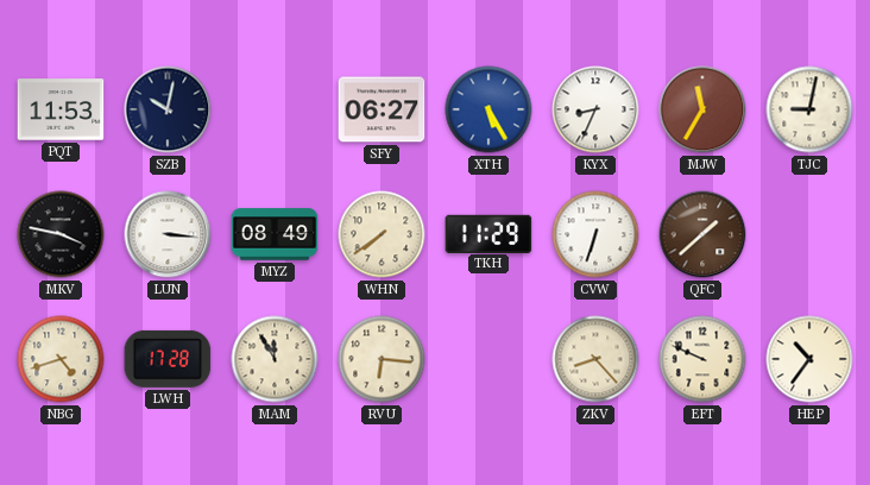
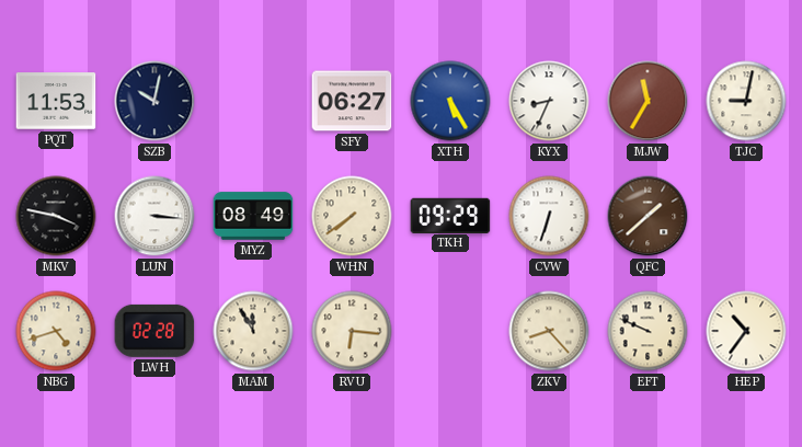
TKH: 11:29 -> 09:29
LWH: 17:28 -> 02:28
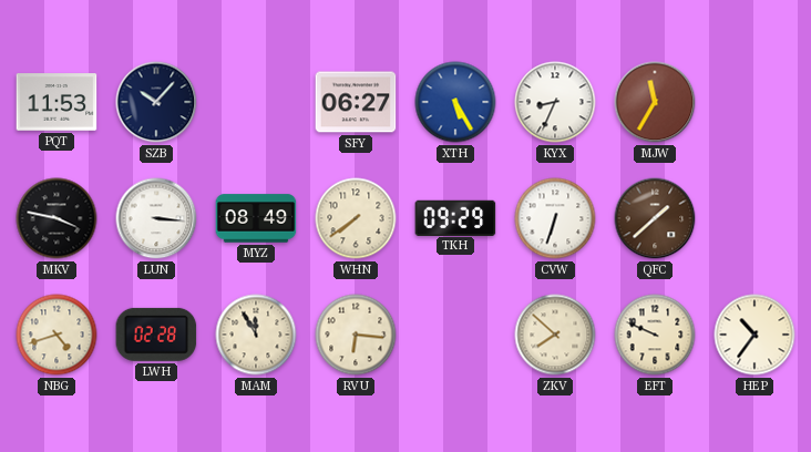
SZB: 10:02 -> 10:07
TJC: 9:02 -> none
ZKV: 8:23 -> 7:52
